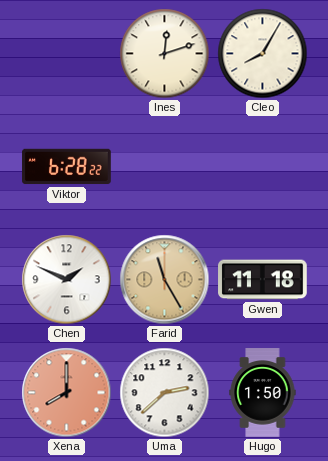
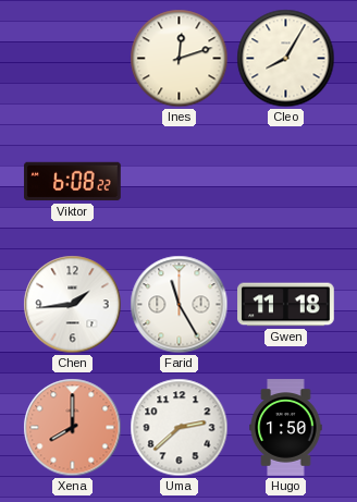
Viktor: 6:28 -> 6:08
Chen: 1:49 -> 1:44
Farid dial: champagne -> white
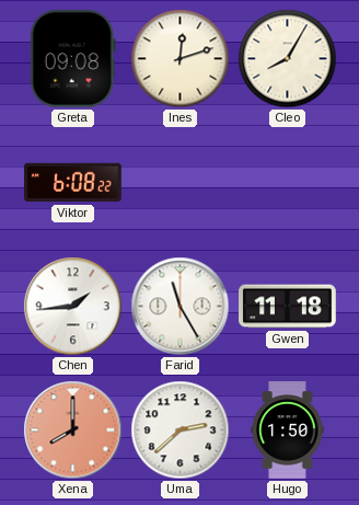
Greta: none -> 09:08
